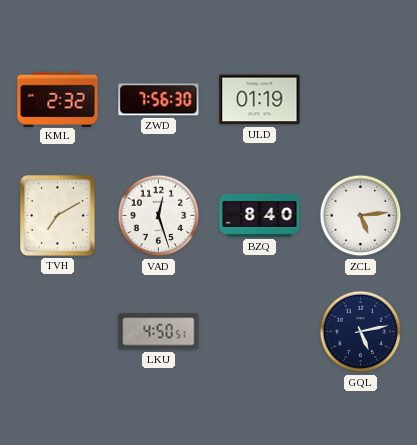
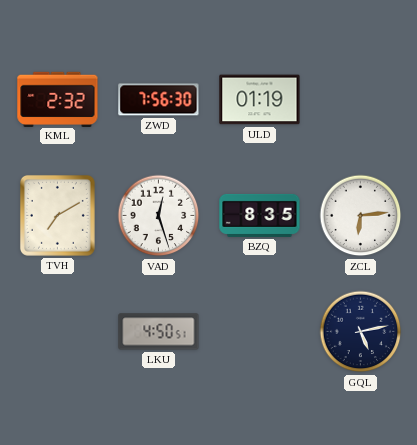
BZQ: 8:40 -> 8:35
ZCL: 5:14 -> 6:14
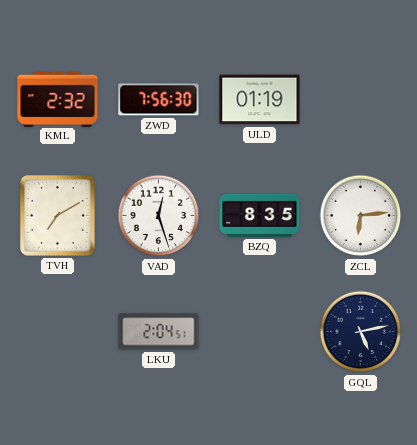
LKU: 4:50 -> 2:04
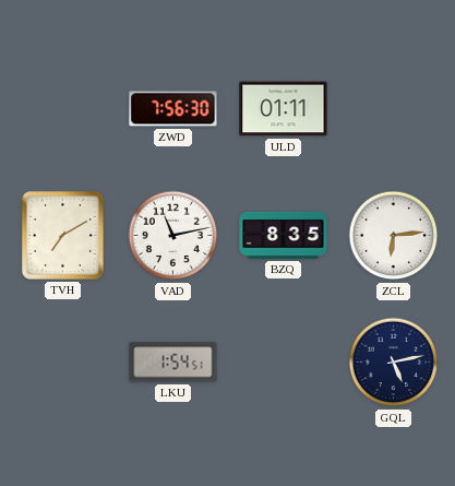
KML: 2:32 -> none
ULD: 01:19 -> 01:11
VAD: 12:27 -> 11:13
LKU: 2:04 -> 1:54
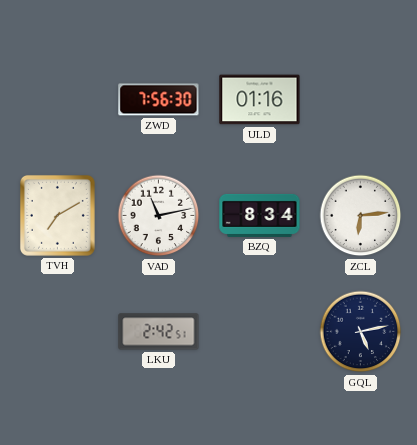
ULD: 01:11 -> 01:16
BZQ: 8:35 -> 8:34
LKU: 1:54 -> 2:42
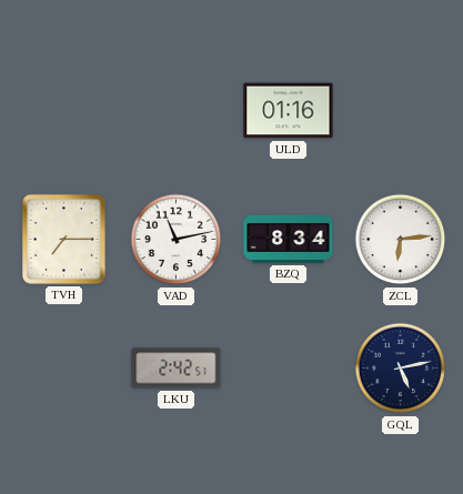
ZWD: 7:56 -> none
TVH: 7:10 -> 7:15
